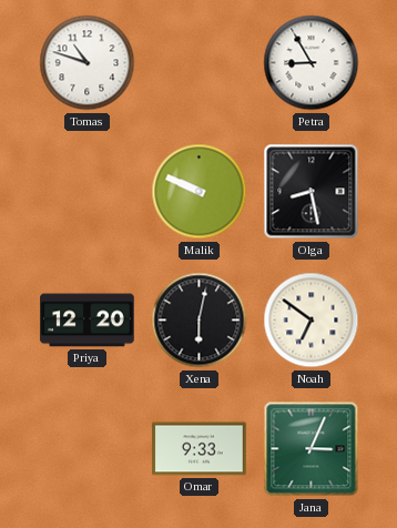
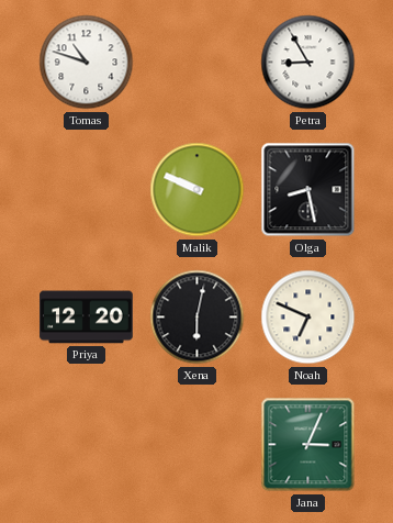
Noah: 6:51 -> 6:49
Omar: 9:33 -> none
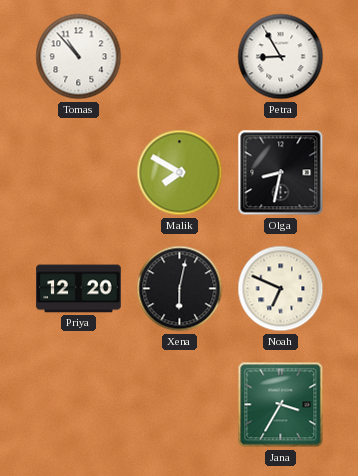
Tomas: 10:48 -> 10:53
Malik: 9:49 -> 7:50
Olga: 8:28 -> 8:32
Jana: 3:04 -> 3:35
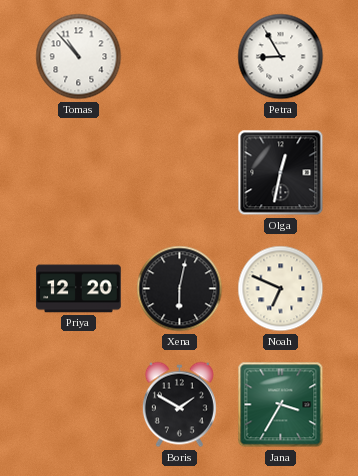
Malik: 7:50 -> none
Olga: 8:32 -> 12:32
Boris: none -> 1:50
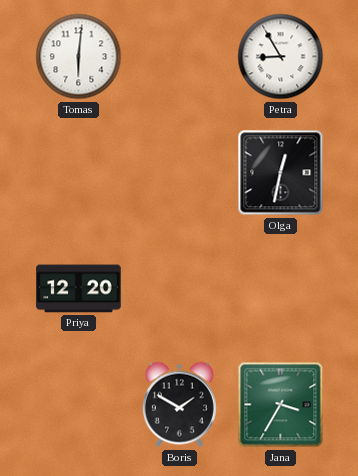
Tomas: 10:53 -> 6:01
Xena: 6:02 -> none
Noah: 6:49 -> none
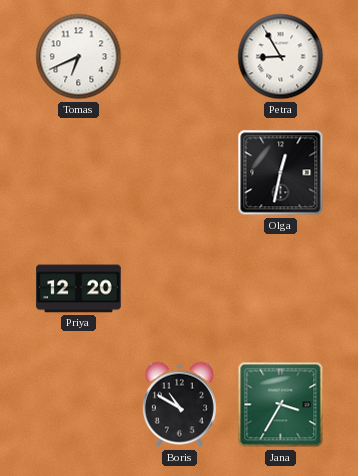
Tomas: 6:01 -> 6:41
Boris: 1:50 -> 10:50
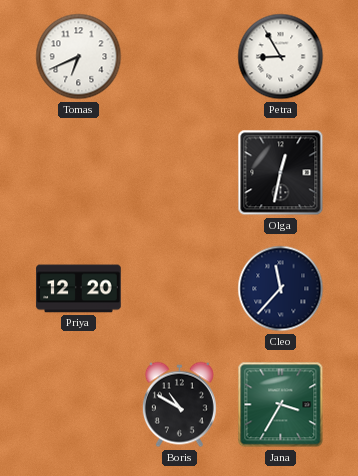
Cleo: none -> 11:37
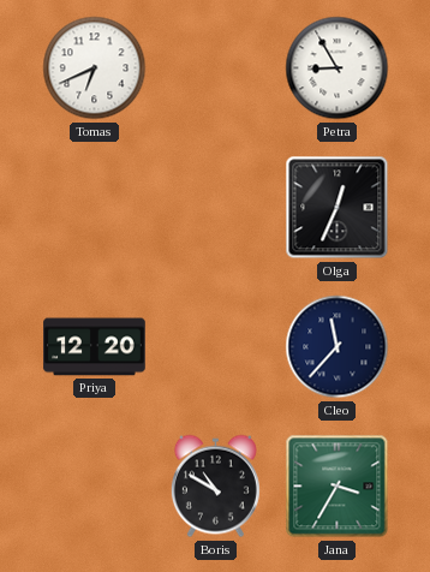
Olga: 12:32 -> 12:34
